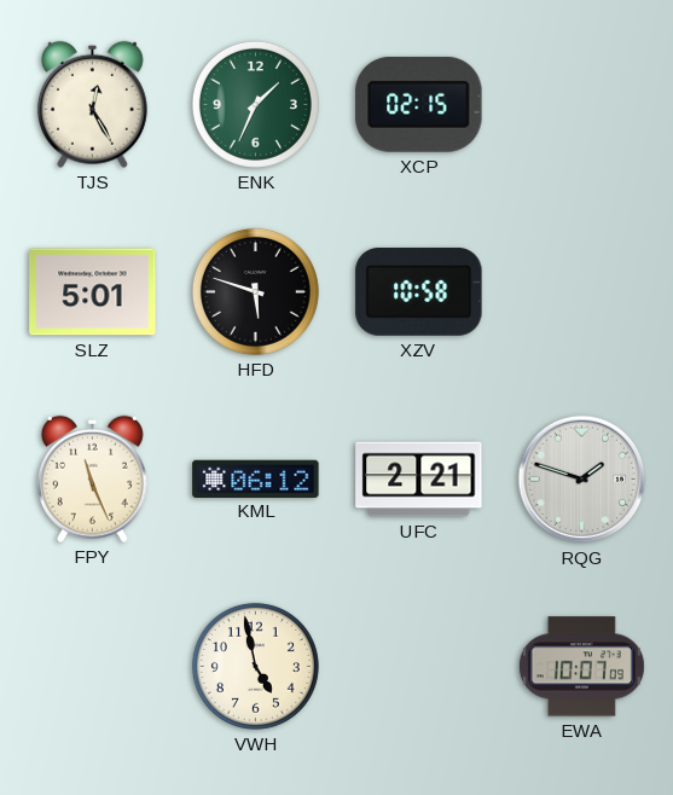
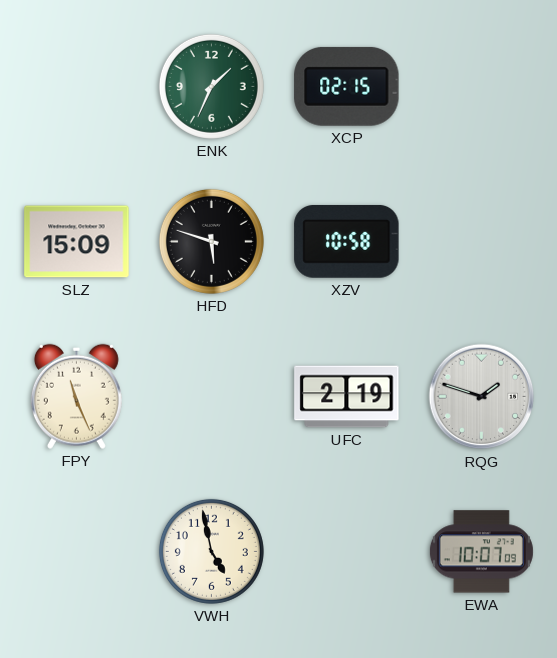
TJS: 12:25 -> none
SLZ: 5:01 -> 15:09
KML: 06:12 -> none
UFC: 2:21 -> 2:19
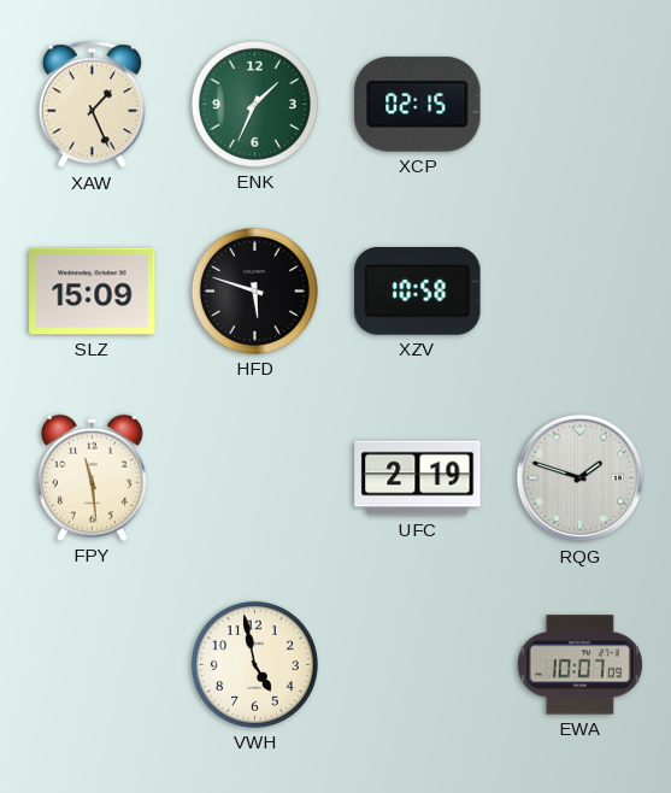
XAW: none -> 1:26
FPY: 11:26 -> 11:29
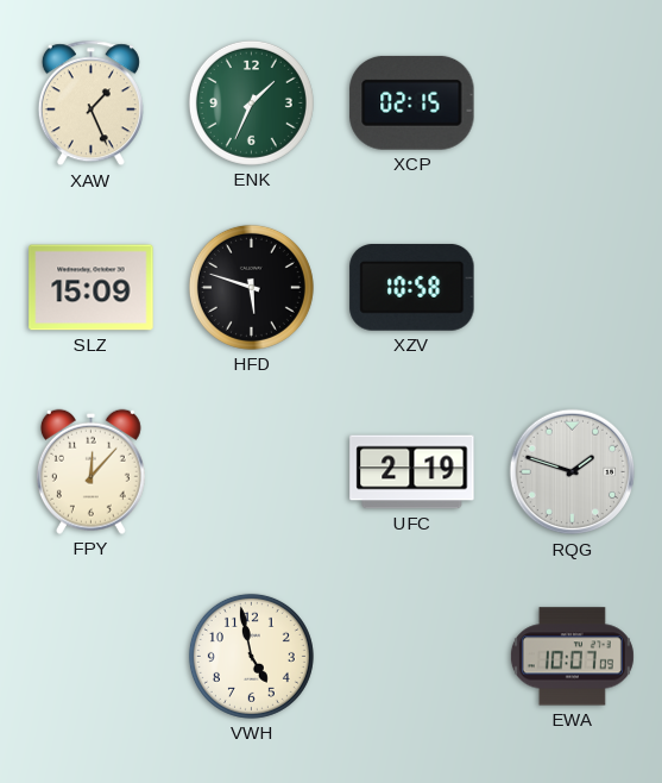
FPY: 11:29 -> 12:07
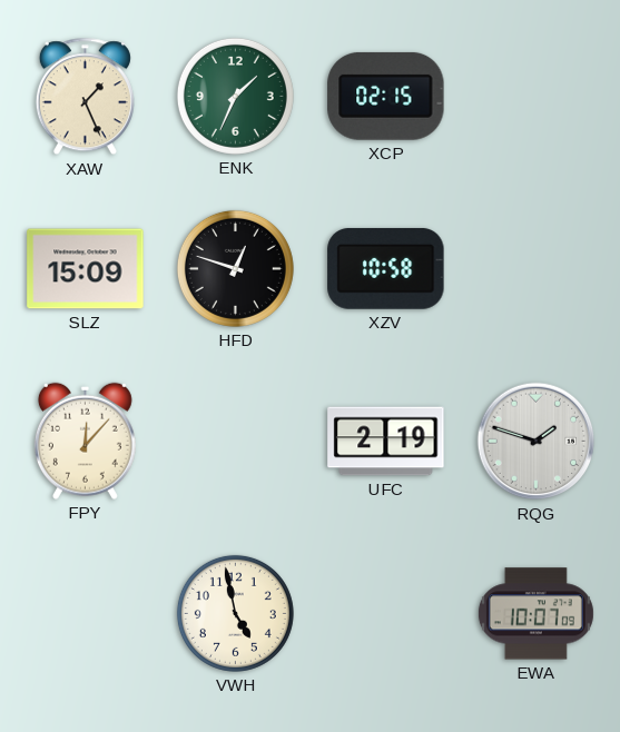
HFD: 5:48 -> 12:48
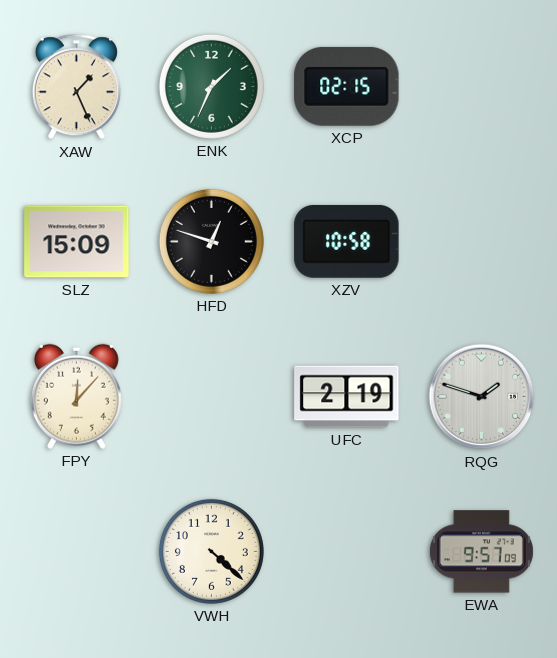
VWH: 4:58 -> 4:22
EWA: 10:07 -> 9:57
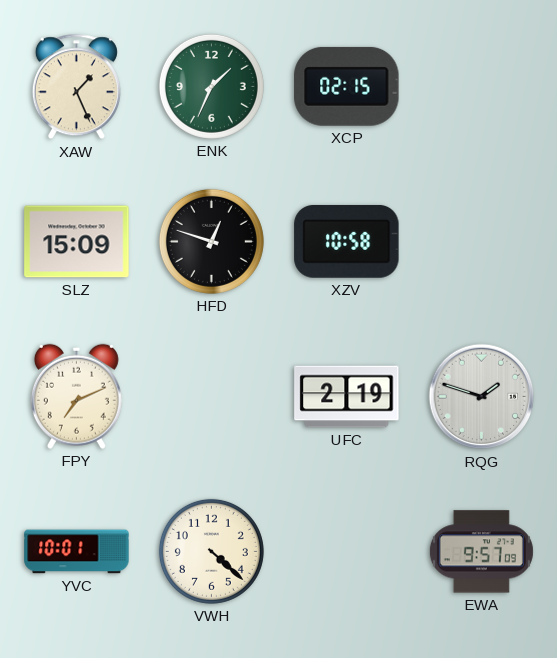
FPY: 12:07 -> 7:11
YVC: none -> 10:01
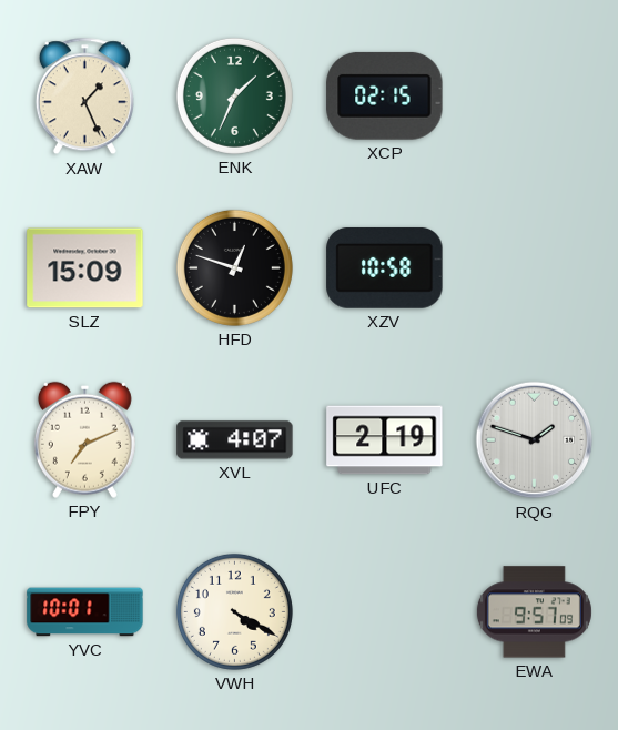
XVL: none -> 4:07
VWH: 4:22 -> 4:20
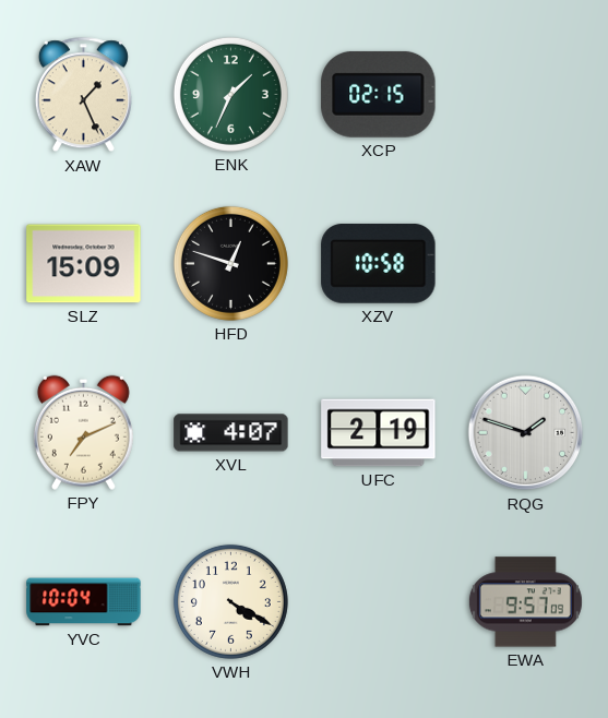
YVC: 10:01 -> 10:04
